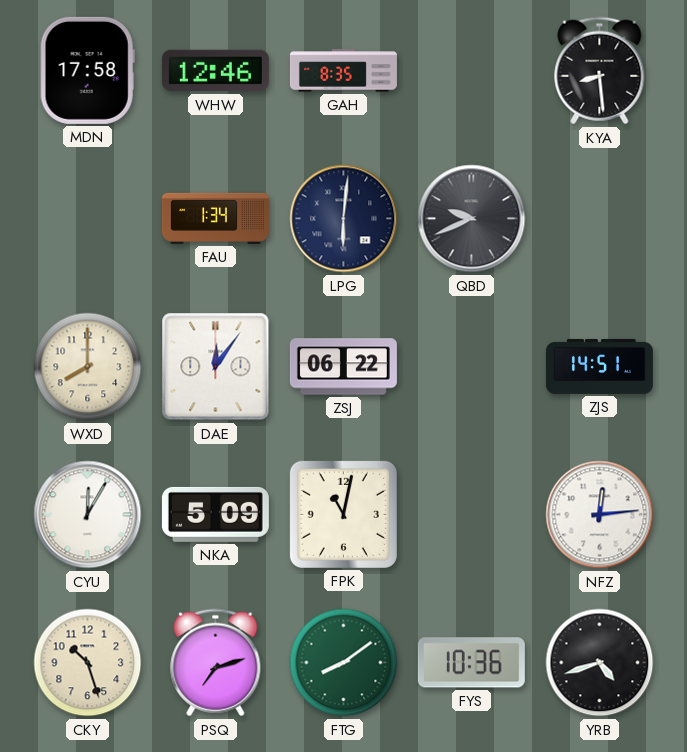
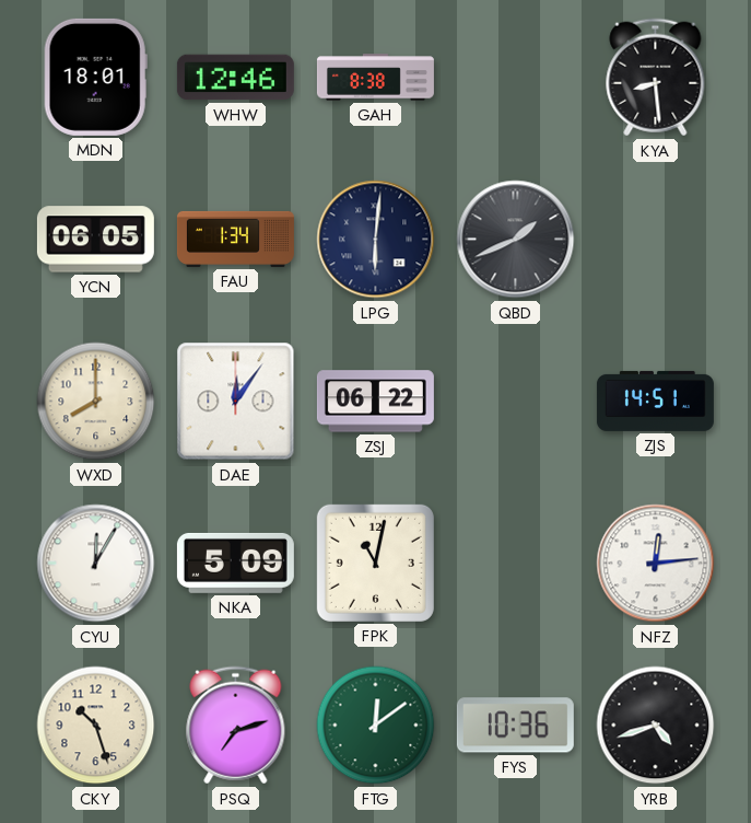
MDN: 17:58 -> 18:01
GAH: 8:35 -> 8:38
YCN: none -> 06:05
QBD: 9:41 -> 1:41
FTG: 8:09 -> 12:09
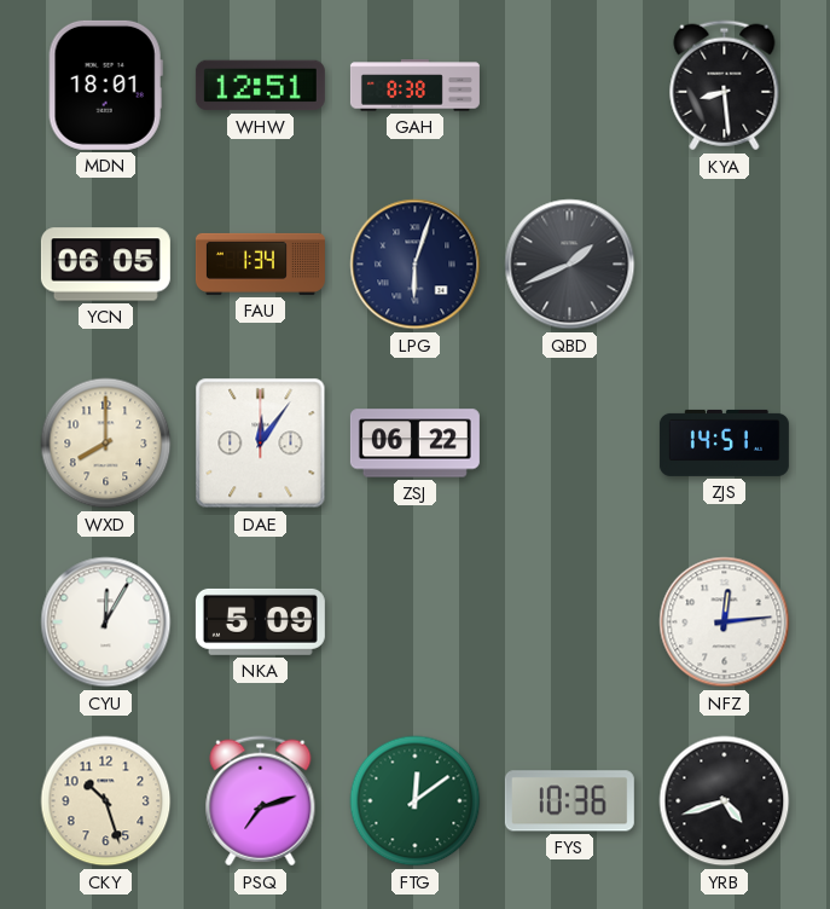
WHW: 12:46 -> 12:51
LPG: 6:01 -> 6:03
FPK: 11:02 -> none
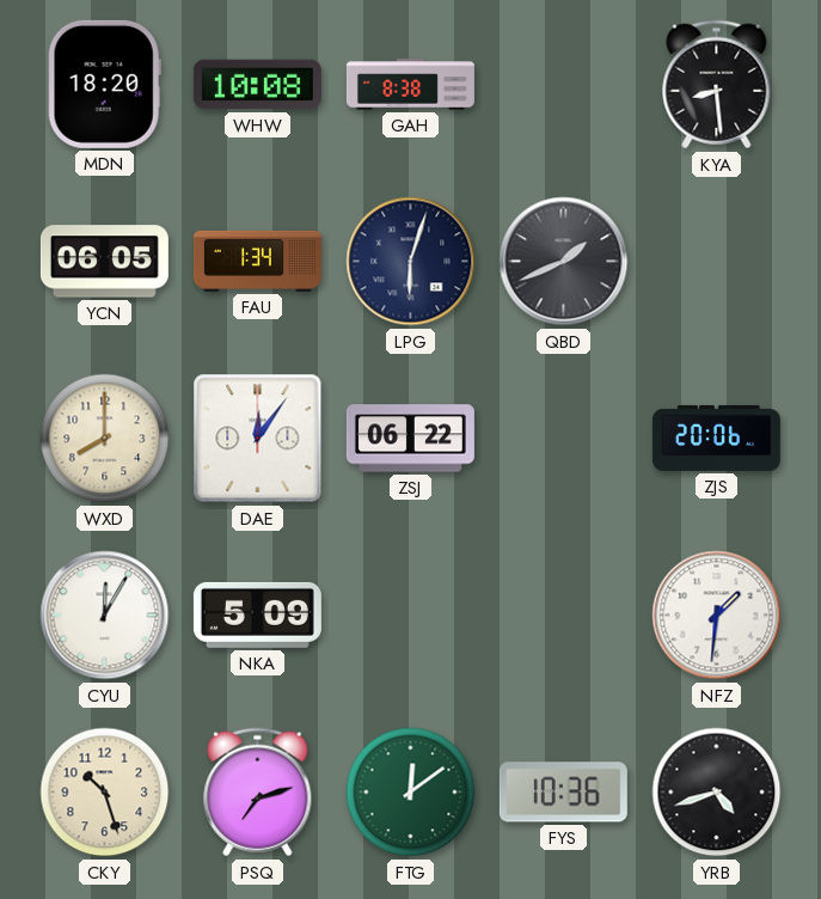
MDN: 18:01 -> 18:20
WHW: 12:51 -> 10:08
ZJS: 14:51 -> 20:06
NFZ: 12:14 -> 1:31
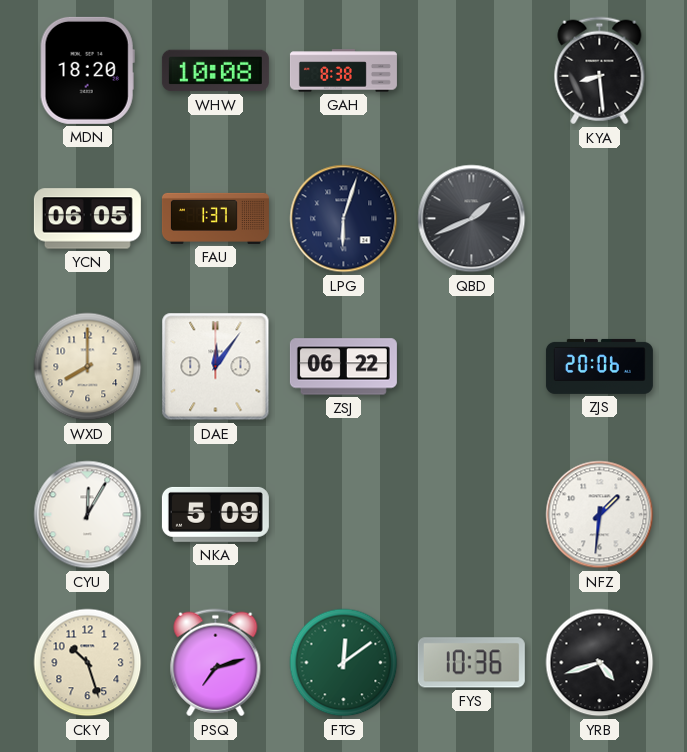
FAU: 1:34 -> 1:37
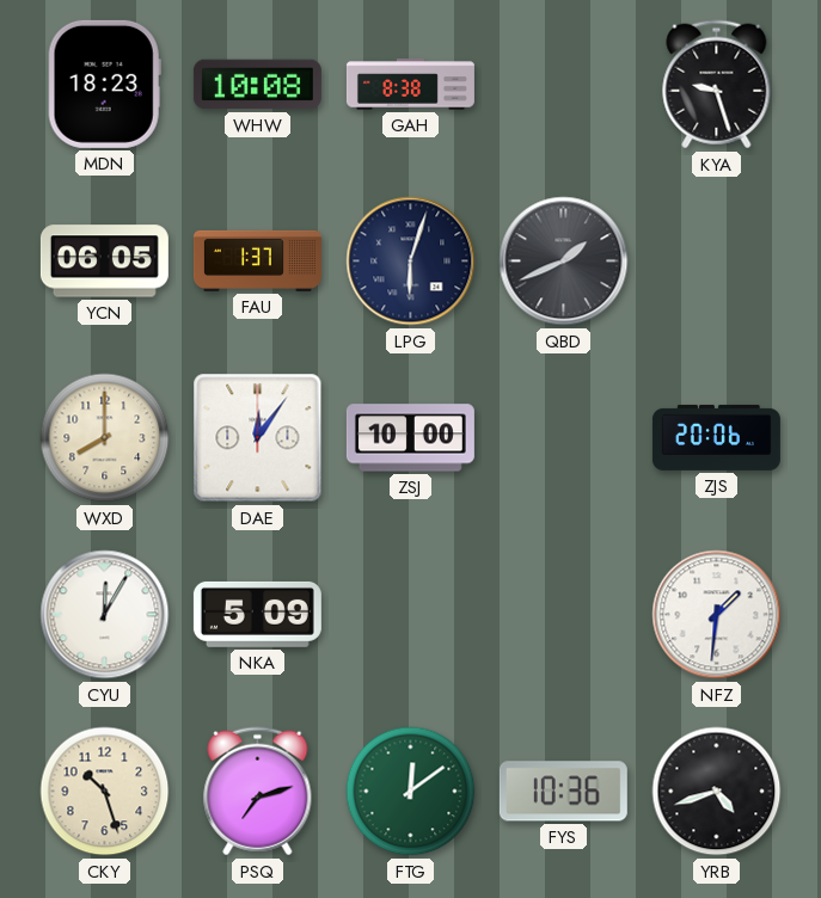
MDN: 18:20 -> 18:23
KYA: 8:29 -> 9:27
ZSJ: 06:22 -> 10:00
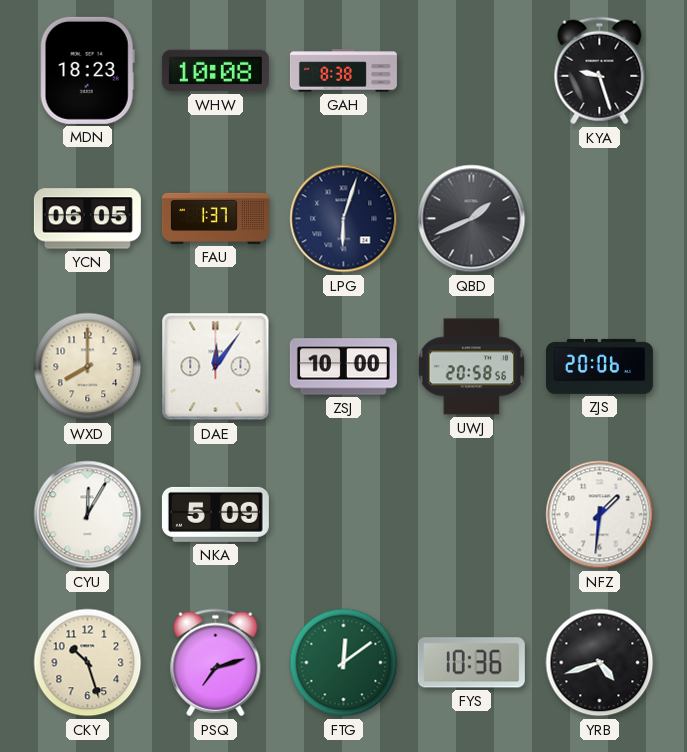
UWJ: none -> 20:58
